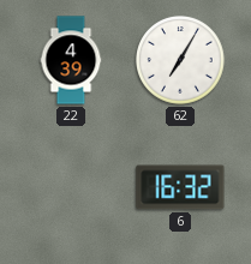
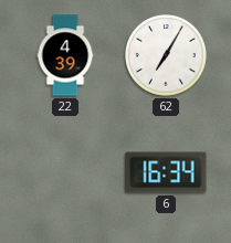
6: 16:32 -> 16:34
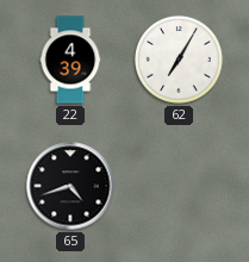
65: none -> 4:42
6: 16:34 -> none
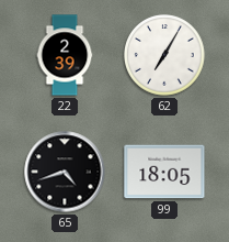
22: 4:39 -> 2:39
99: none -> 18:05
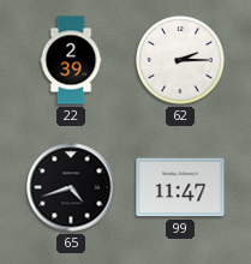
62: 7:05 -> 2:15
99: 18:05 -> 11:47
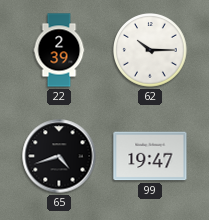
62: 2:15 -> 10:15
99: 11:47 -> 19:47
